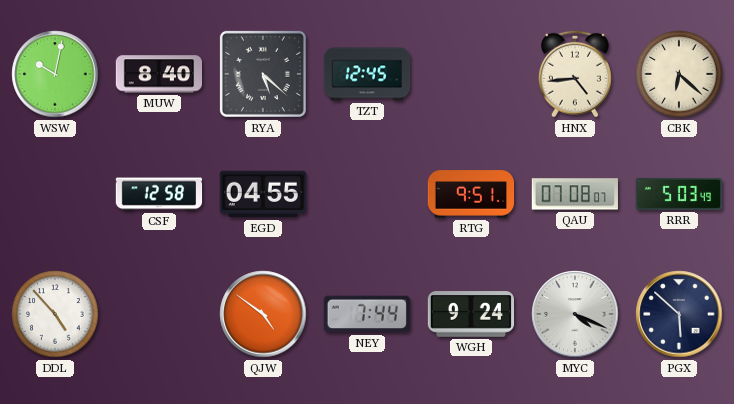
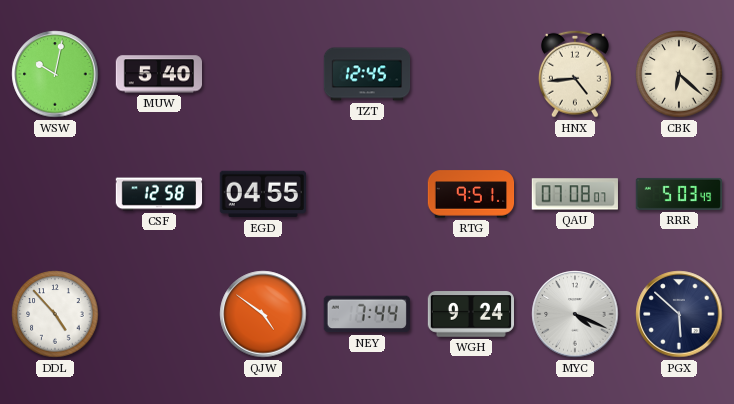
MUW: 8:40 -> 5:40
RYA: 5:22 -> none
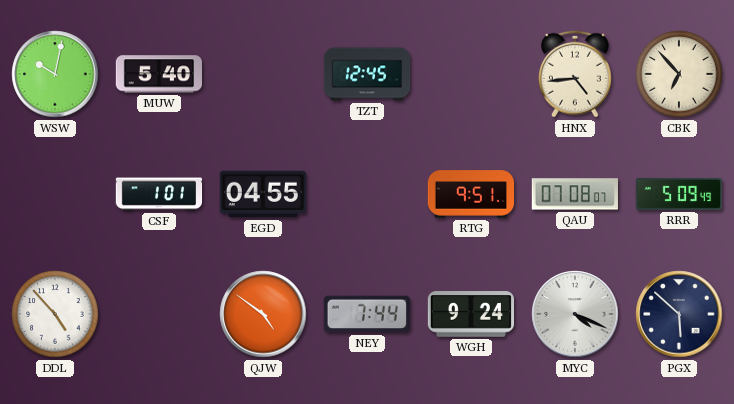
CBK: 6:22 -> 6:53
CSF: 12:58 -> 1:01
RRR: 5:03 -> 5:09
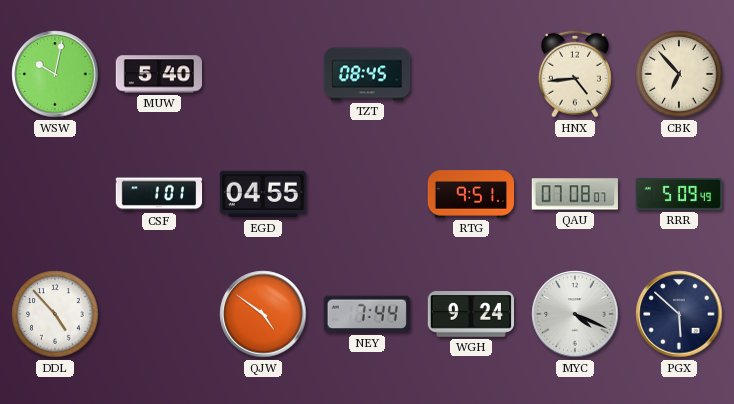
TZT: 12:45 -> 08:45
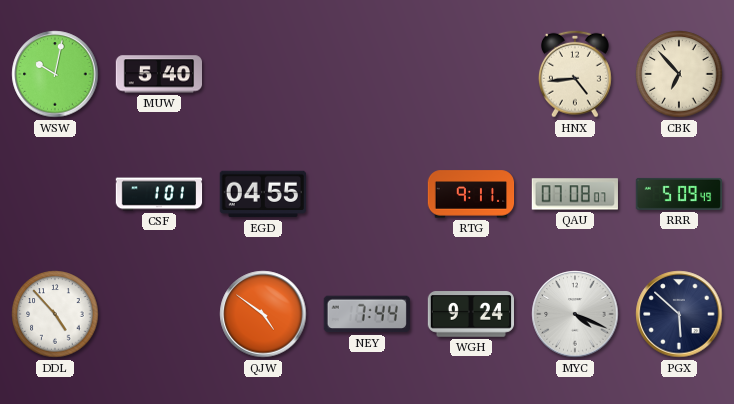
TZT: 08:45 -> none
RTG: 9:51 -> 9:11
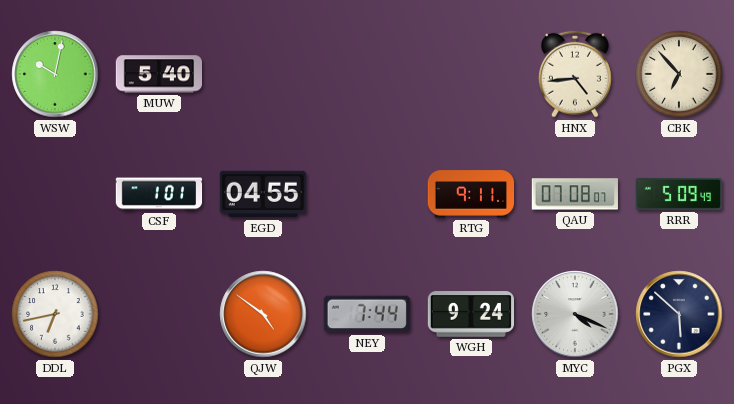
DDL: 4:53 -> 6:43
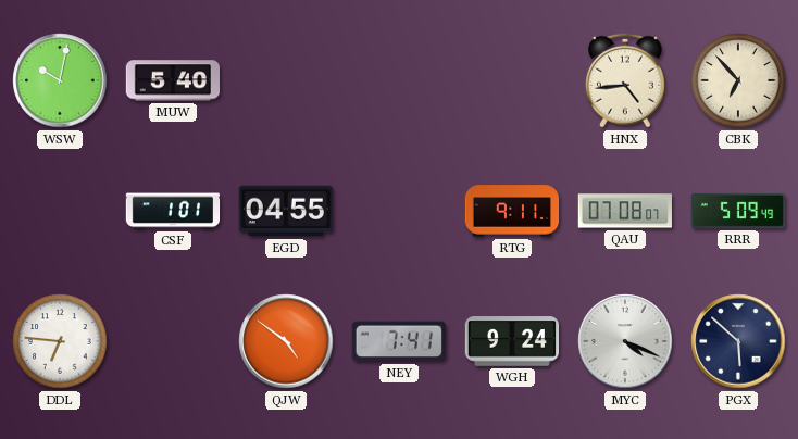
DDL: 6:43 -> 6:46
NEY: 7:44 -> 7:41
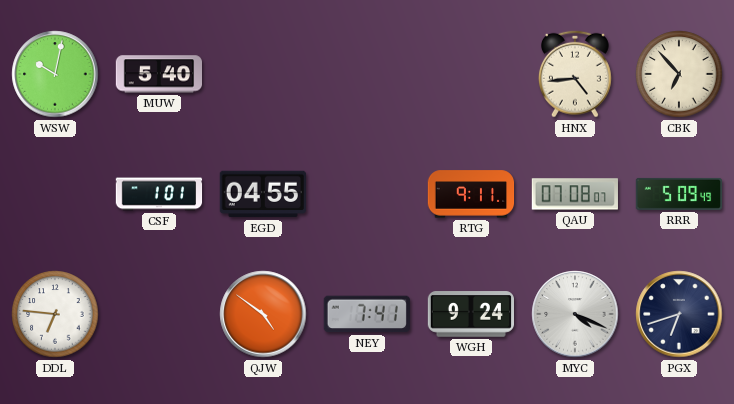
PGX: 5:52 -> 6:42
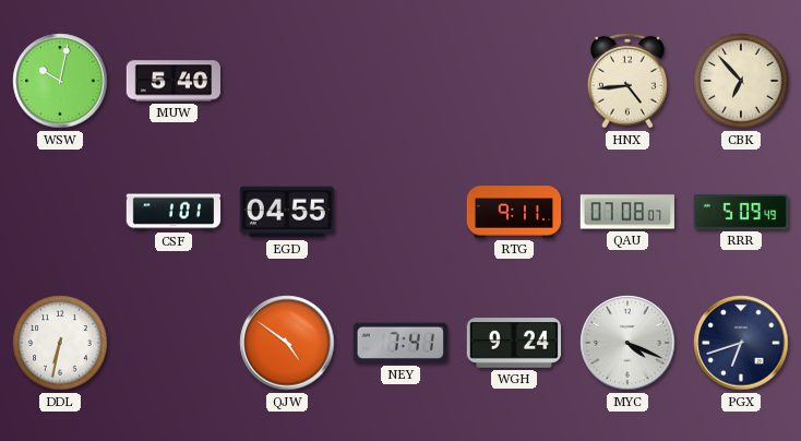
DDL: 6:46 -> 6:32
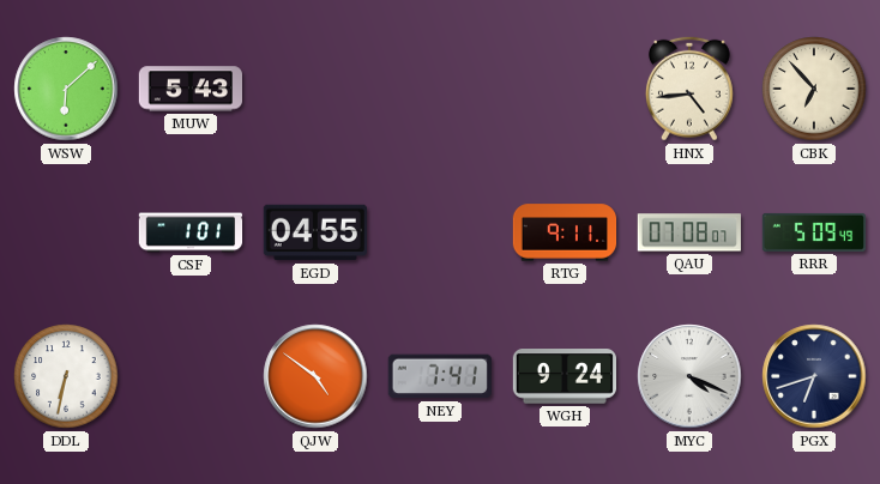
WSW: 10:02 -> 6:08
MUW: 5:40 -> 5:43
